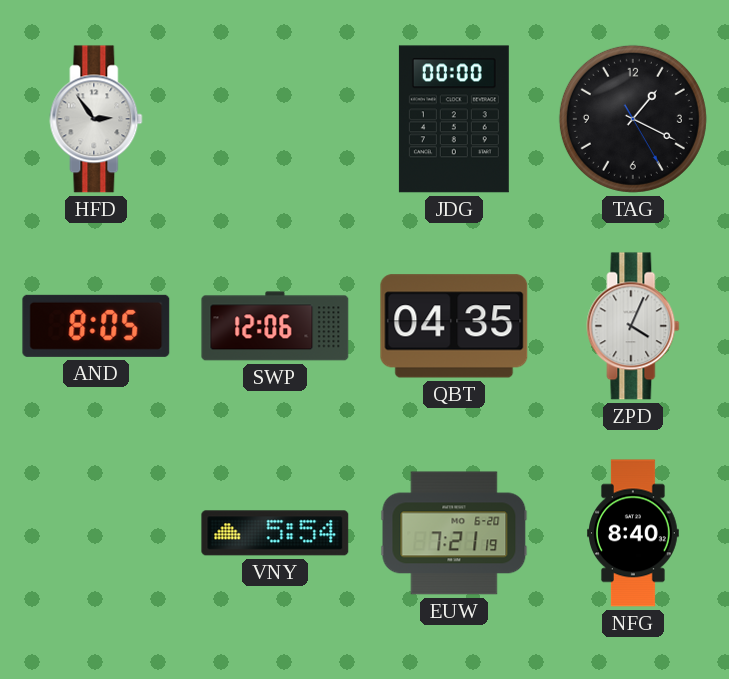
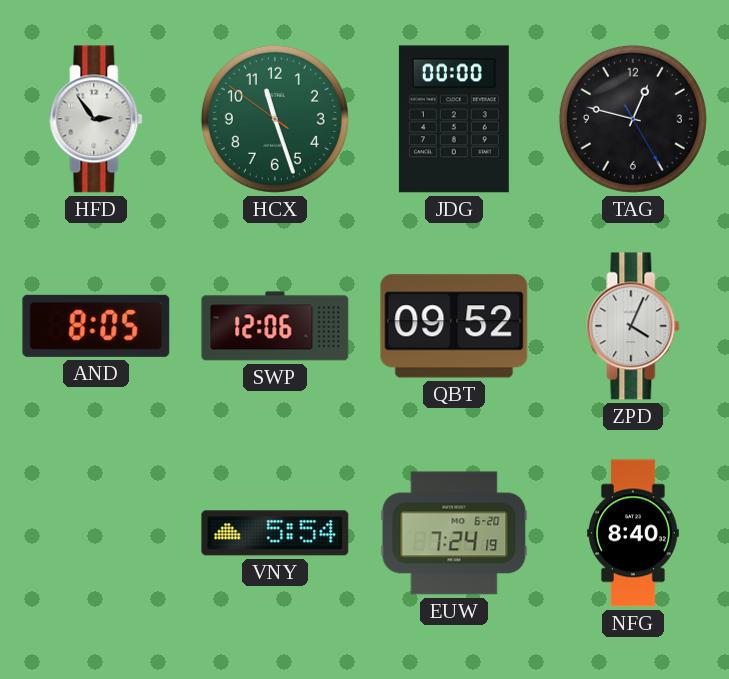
HCX: none -> 11:26
TAG: 1:19 -> 12:47
QBT: 04:35 -> 09:52
EUW: 7:21 -> 7:24
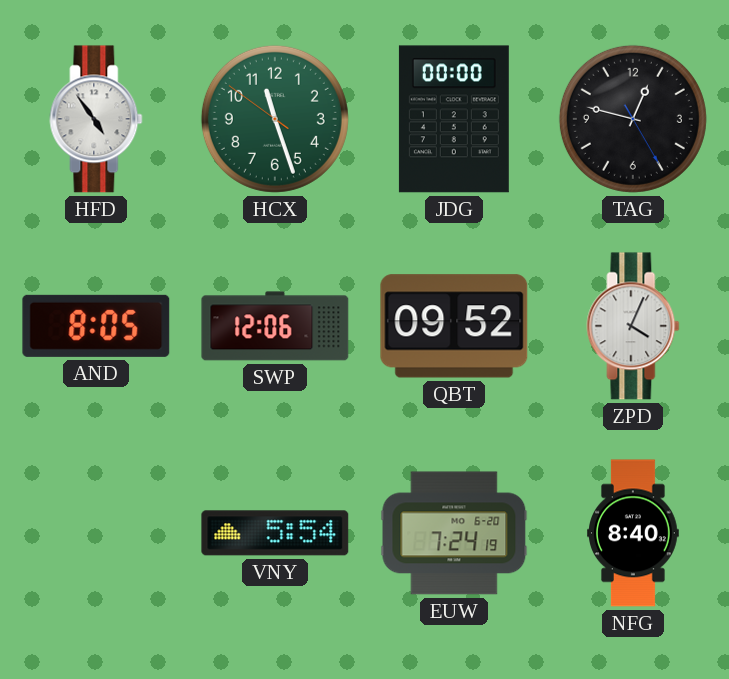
HFD: 2:54 -> 4:54
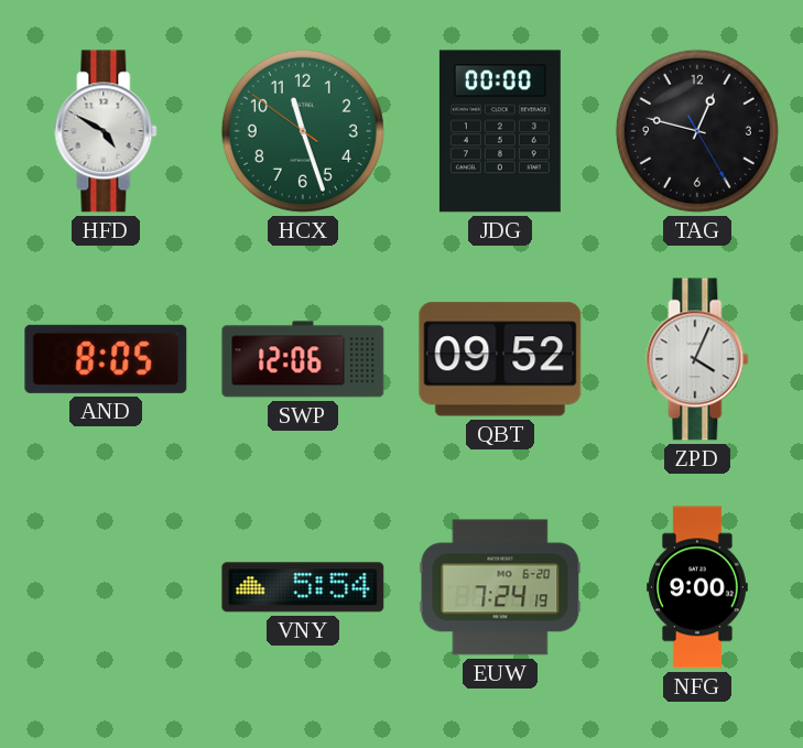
HFD: 4:54 -> 4:50
NFG: 8:40 -> 9:00
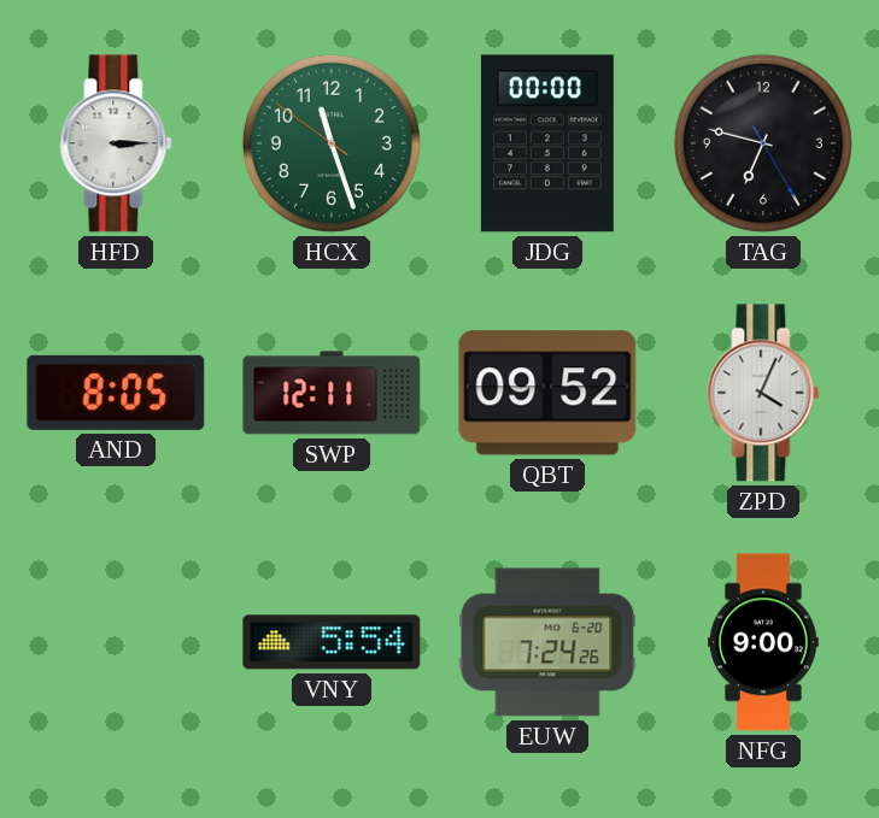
HFD: 4:50 -> 3:15
TAG: 12:47 -> 6:47
SWP: 12:06 -> 12:11
EUW: 7:24:19 -> 7:24:26
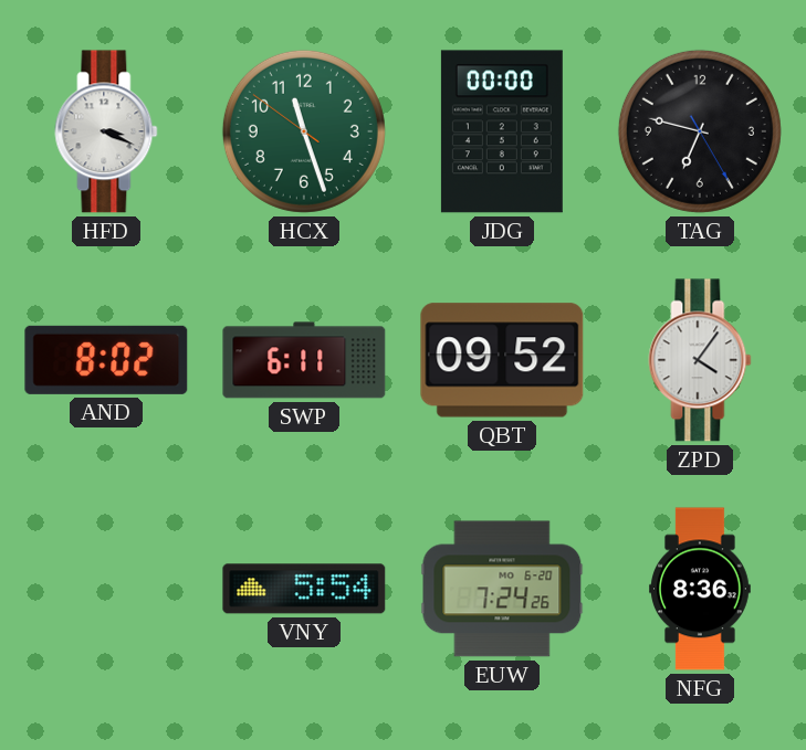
HFD: 3:15 -> 3:19
AND: 8:05 -> 8:02
SWP: 12:11 -> 6:11
ZPD: 4:04 -> 4:06
NFG: 9:00 -> 8:36
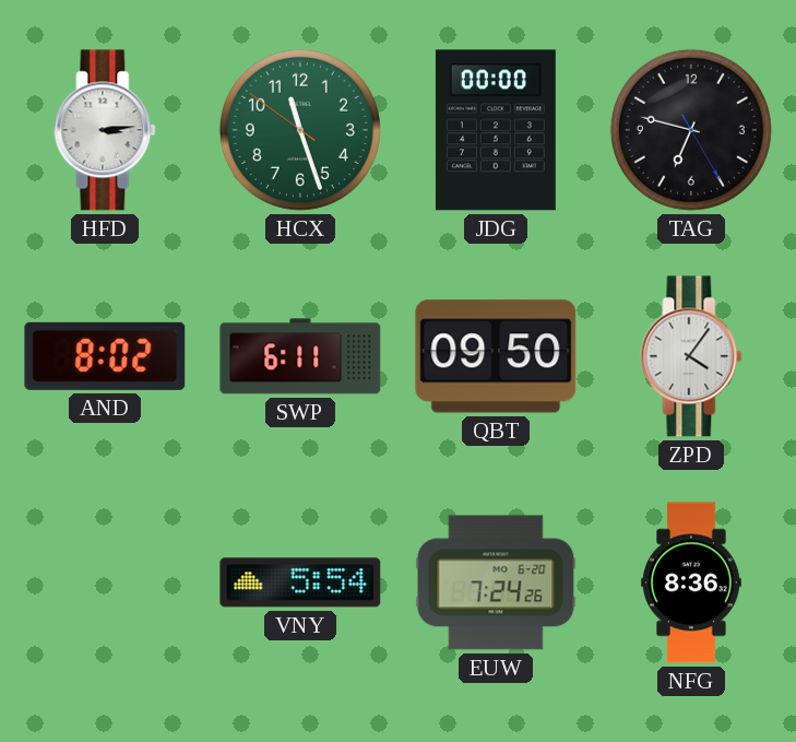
HFD: 3:19 -> 3:14
QBT: 09:52 -> 09:50
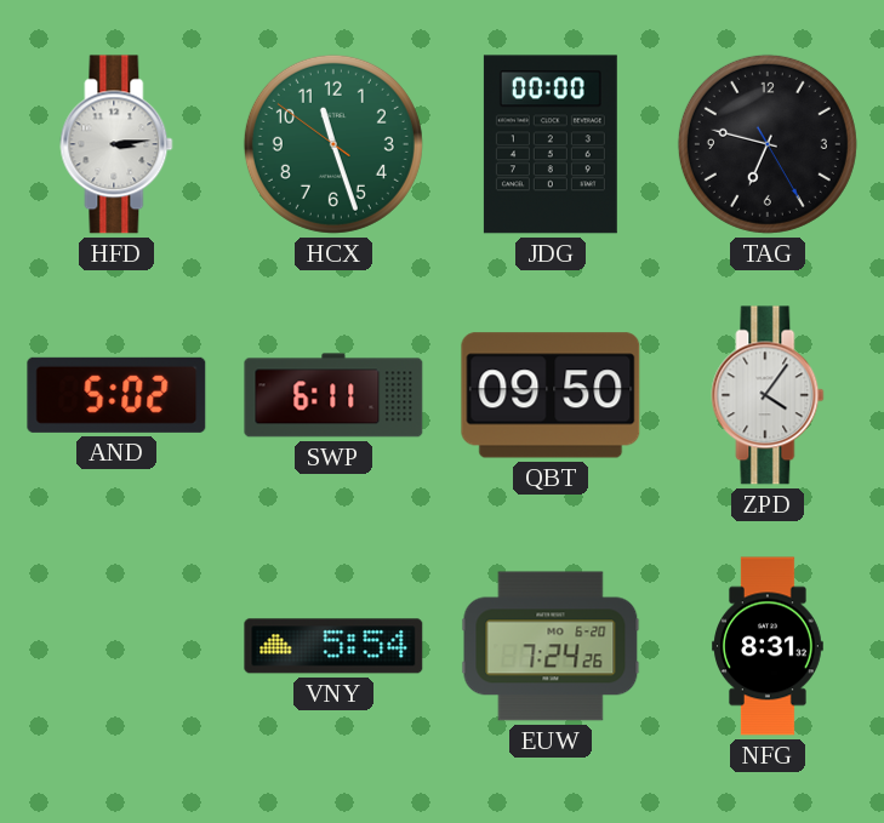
AND: 8:02 -> 5:02
NFG: 8:36 -> 8:31
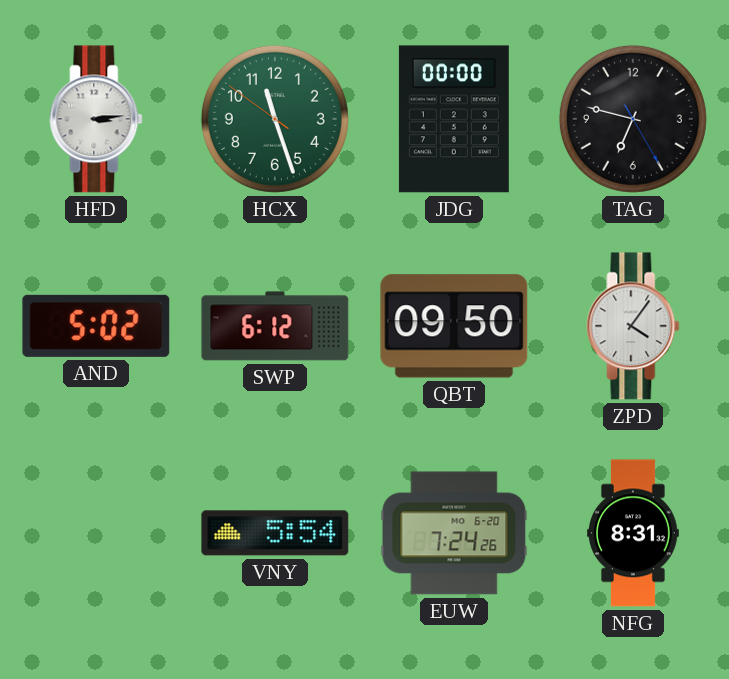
SWP: 6:11 -> 6:12
